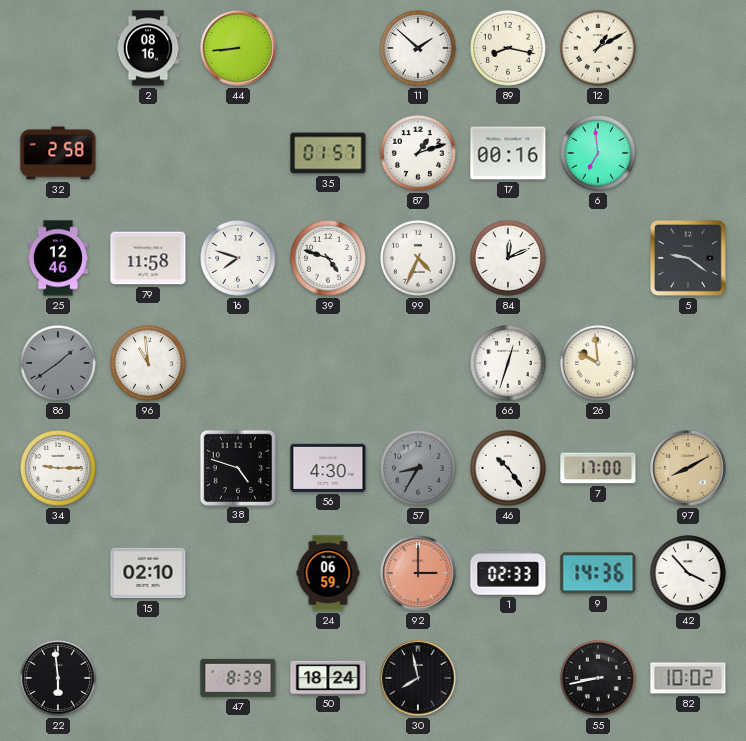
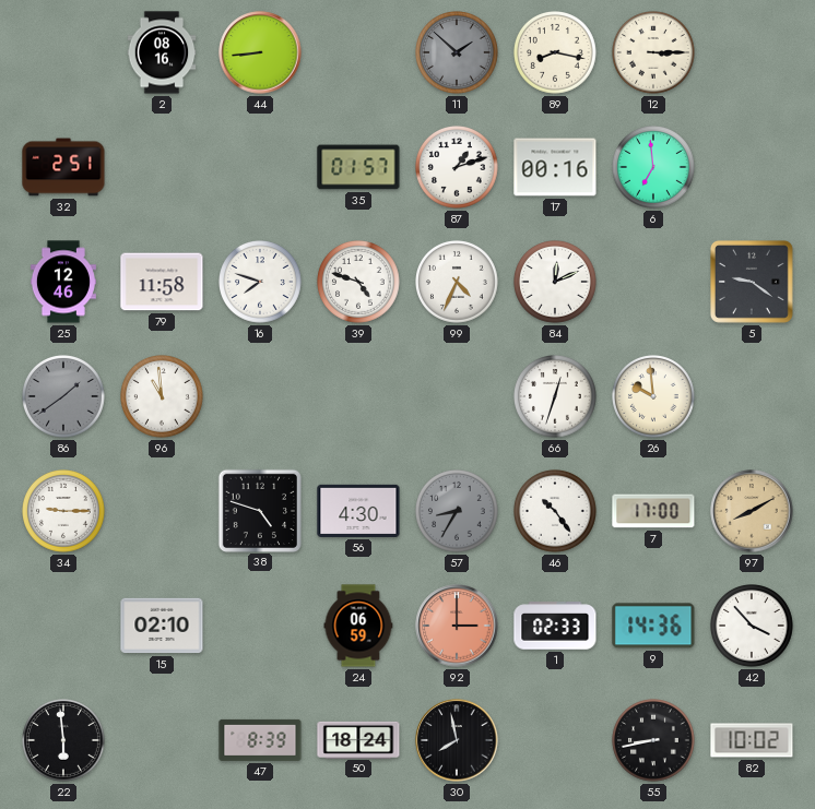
11 dial: white -> grey
12: 1:10 -> 3:15
32: 2:58 -> 2:51
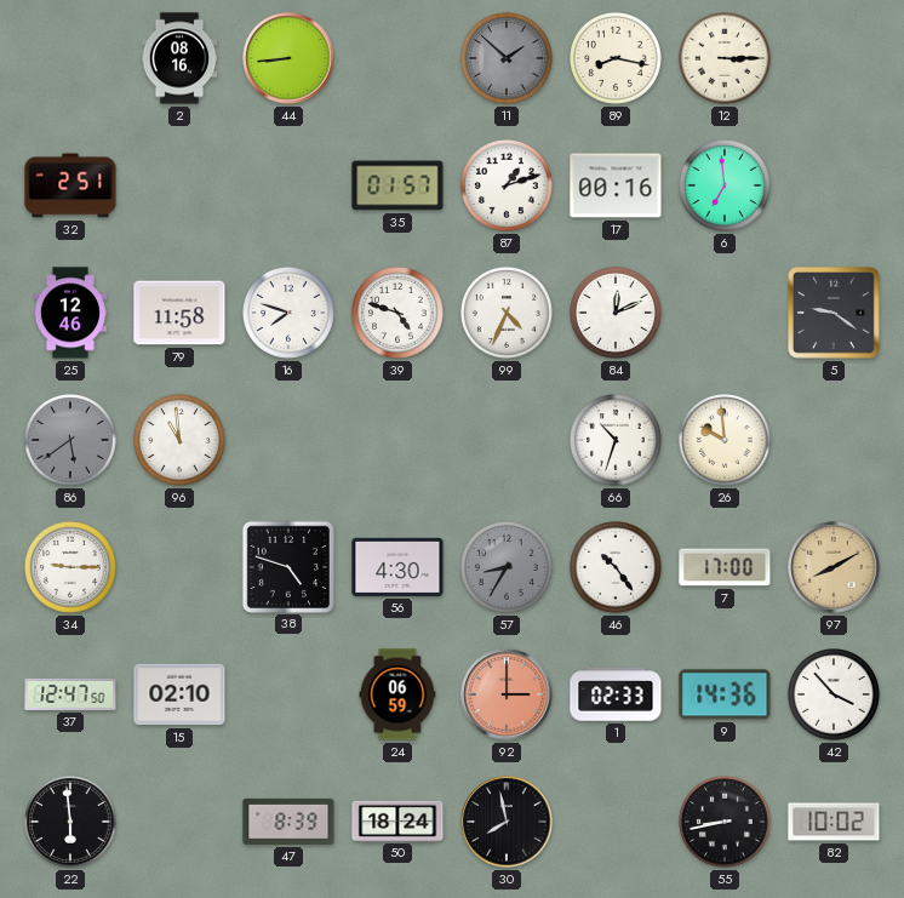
86: 1:39 -> 5:39
66: 12:33 -> 10:33
37: none -> 12:47
